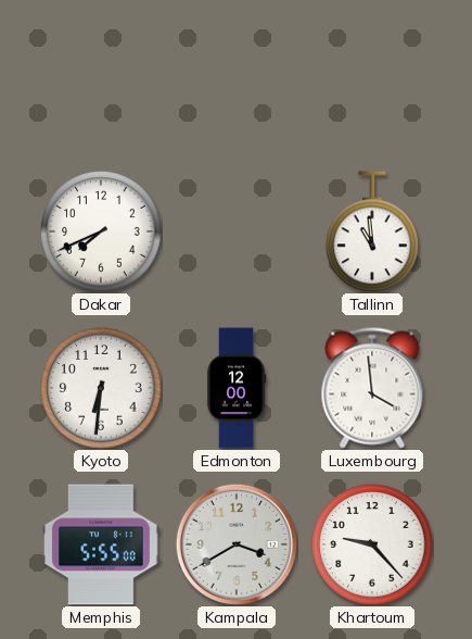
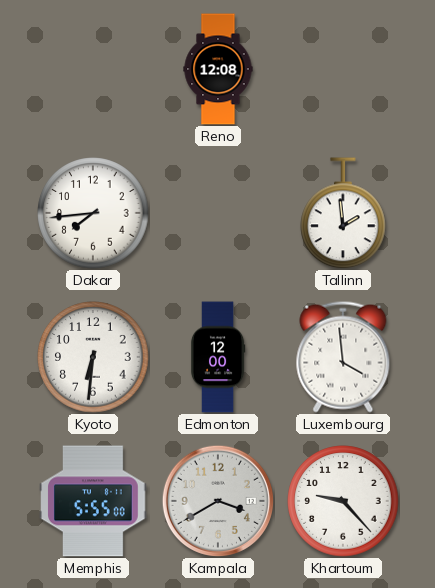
Reno: none -> 12:08
Dakar: 7:41 -> 7:44
Tallinn: 10:59 -> 1:59
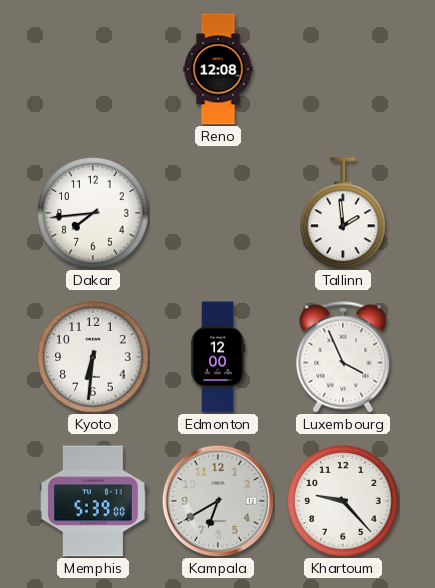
Luxembourg: 3:59 -> 3:56
Memphis: 5:55 -> 5:39
Kampala: 3:40 -> 6:40
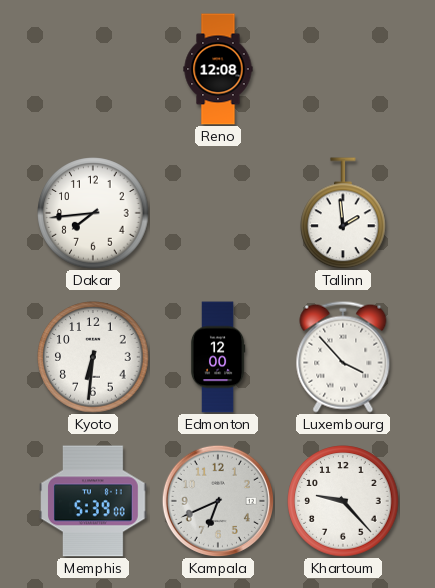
Luxembourg: 3:56 -> 3:53
Kampala: 6:40 -> 6:41
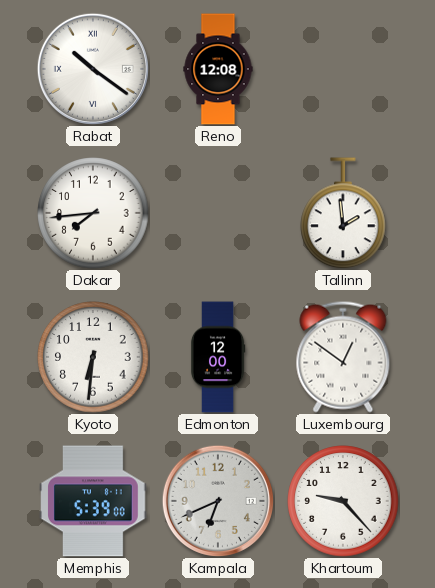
Rabat: none -> 10:21
Luxembourg: 3:53 -> 12:51
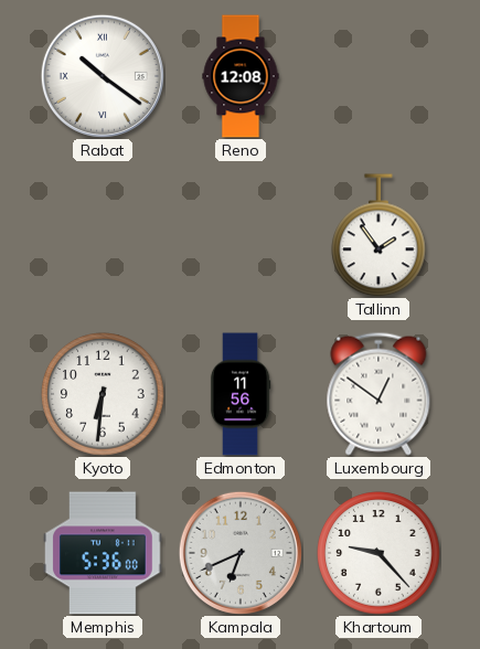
Dakar: 7:44 -> none
Tallinn: 1:59 -> 1:54
Edmonton: 12:00 -> 11:56
Memphis: 5:39 -> 5:36
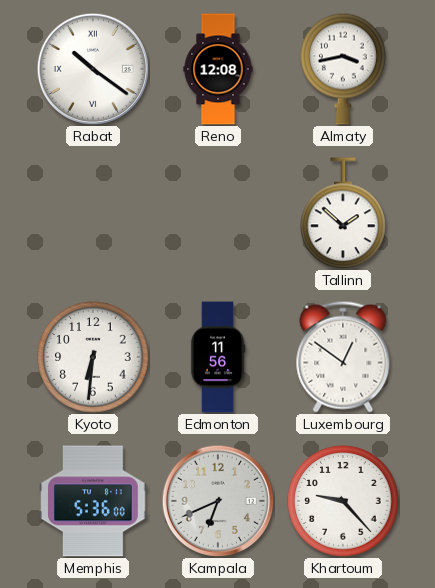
Almaty: none -> 3:43
Tallinn: 1:54 -> 1:52
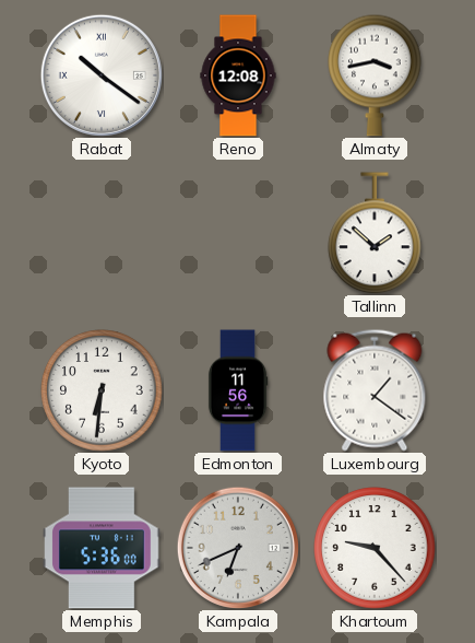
Luxembourg: 12:51 -> 1:21
